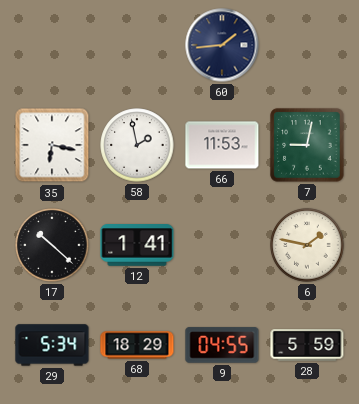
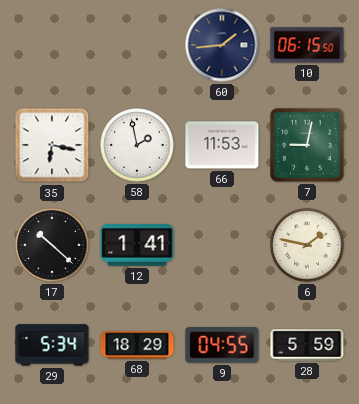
10: none -> 06:15
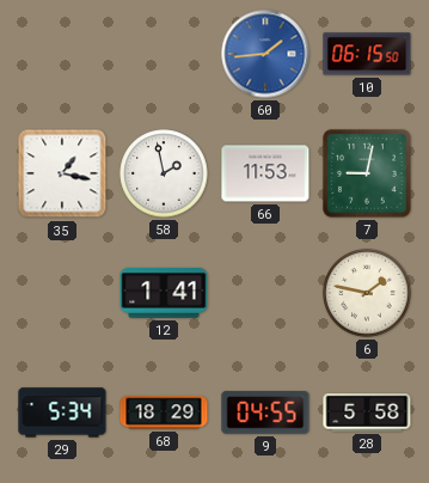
60 dial: navy -> blue
35: 6:17 -> 1:17
17: 10:22 -> none
28: 5:59 -> 5:58
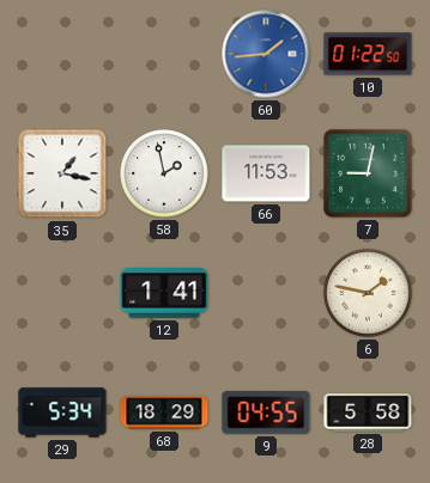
10: 06:15 -> 01:22
